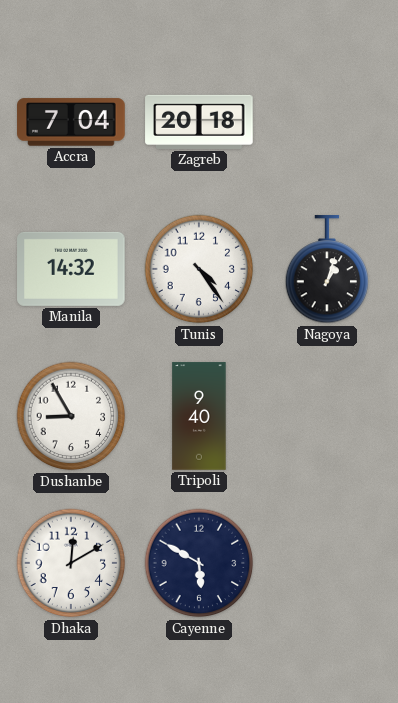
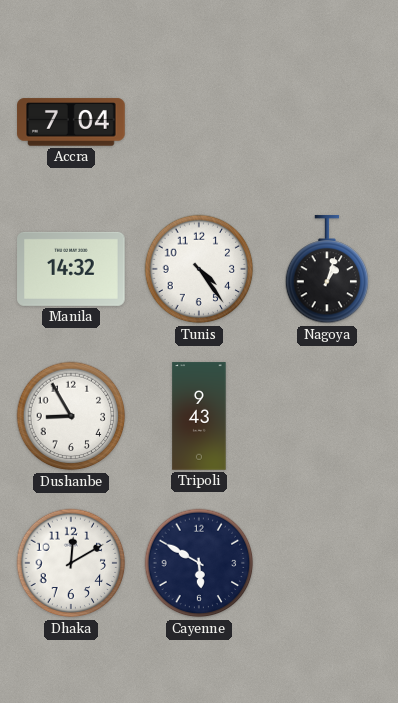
Zagreb: 20:18 -> none
Tripoli: 9:40 -> 9:43
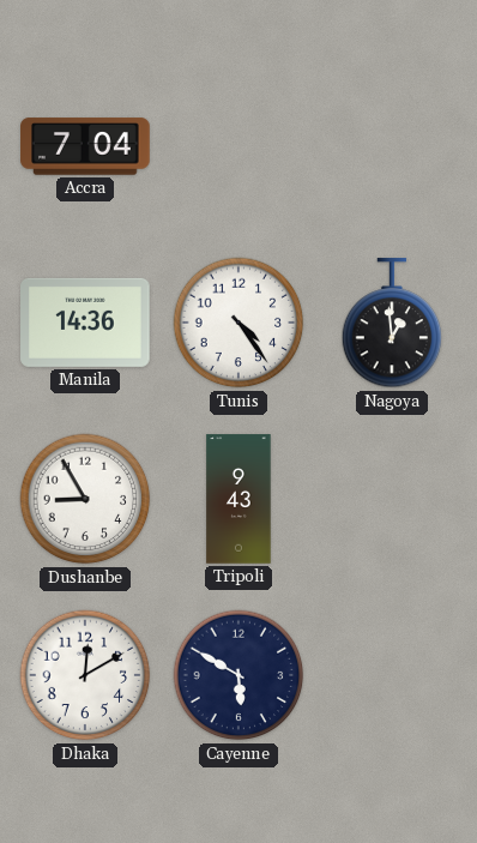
Manila: 14:32 -> 14:36
Nagoya: 1:03 -> 12:59
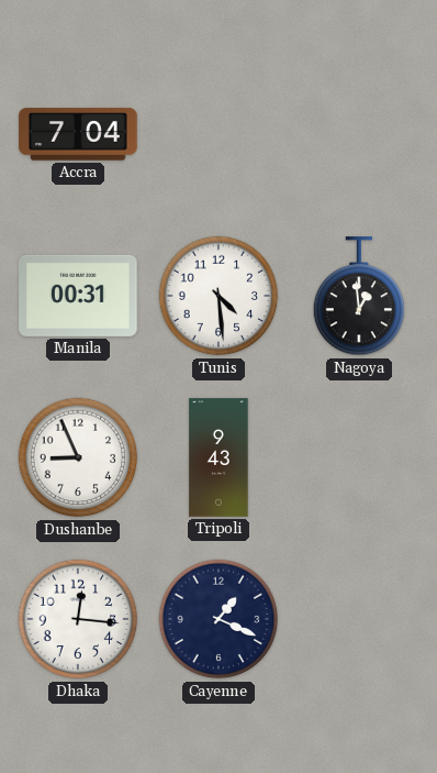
Manila: 14:36 -> 00:31
Tunis: 4:24 -> 4:29
Dushanbe: 8:55 -> 8:56
Dhaka: 12:10 -> 12:16
Cayenne: 5:50 -> 1:19
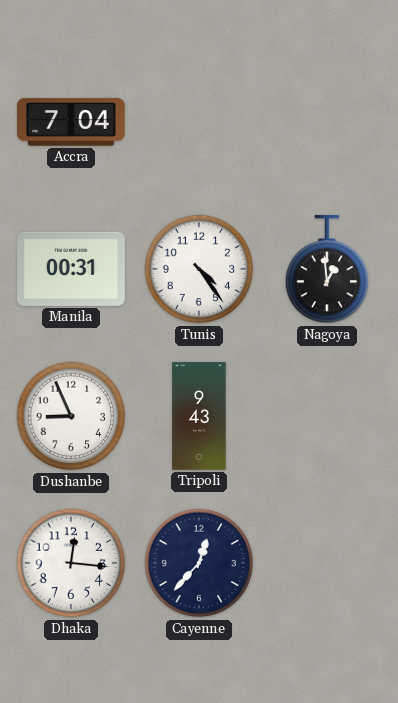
Tunis: 4:29 -> 4:24
Cayenne: 1:19 -> 12:37
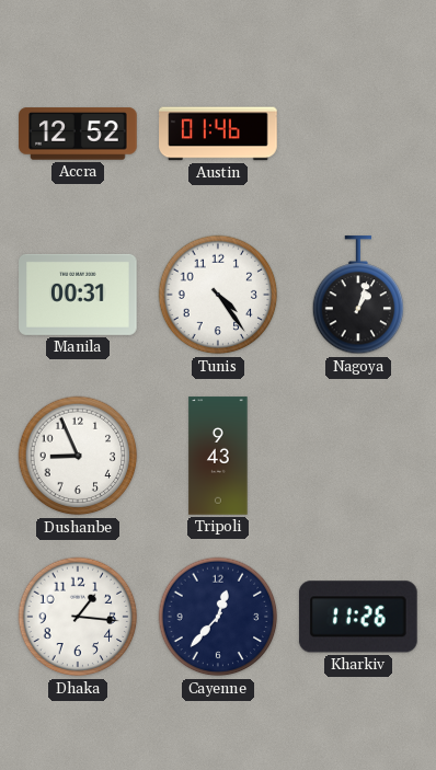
Accra: 7:04 -> 12:52
Austin: none -> 01:46
Nagoya: 12:59 -> 1:03
Dhaka: 12:16 -> 1:16
Kharkiv: none -> 11:26
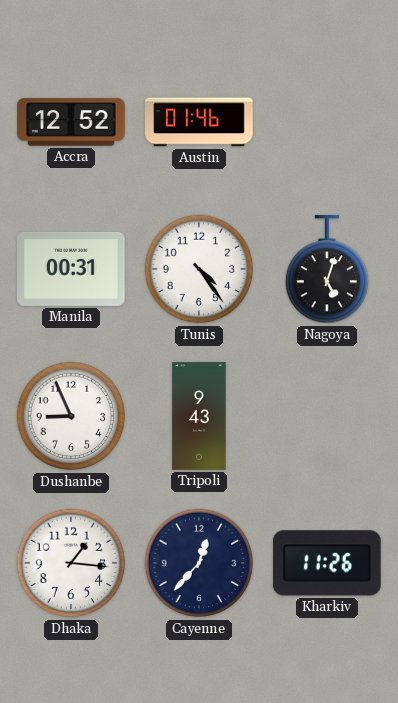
Nagoya: 1:03 -> 5:03
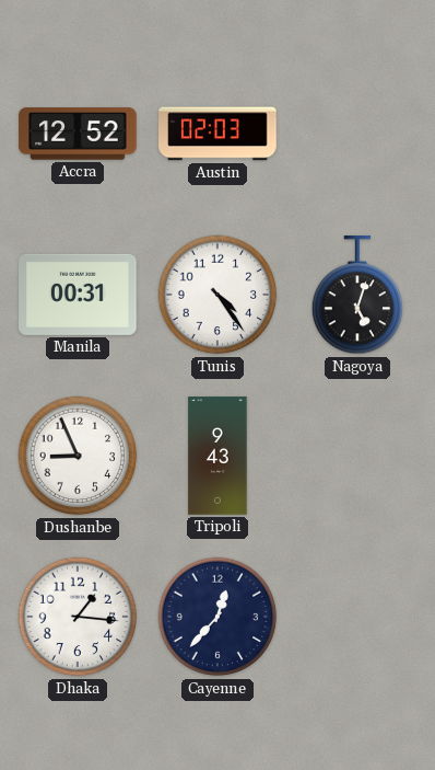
Austin: 01:46 -> 02:03
Kharkiv: 11:26 -> none
